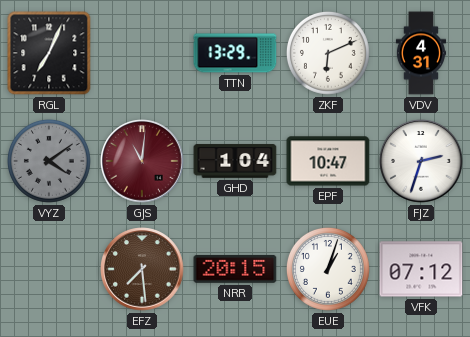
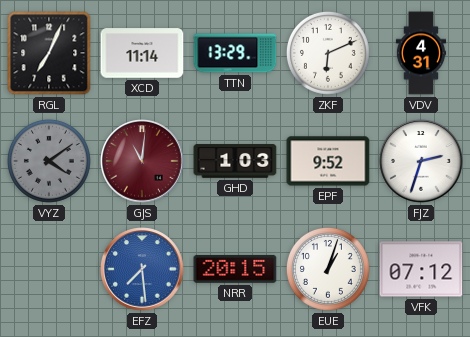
XCD: none -> 11:14
GHD: 1:04 -> 1:03
EPF: 10:47 -> 9:52
EFZ dial: brown -> blue
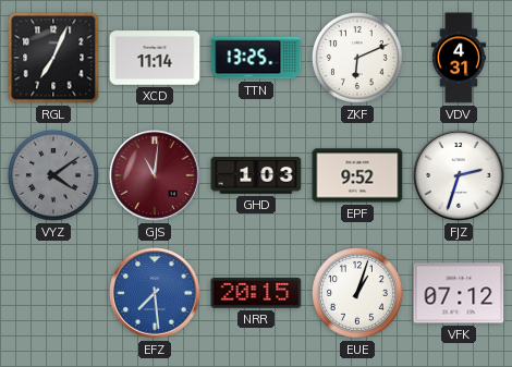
TTN: 13:29 -> 13:25
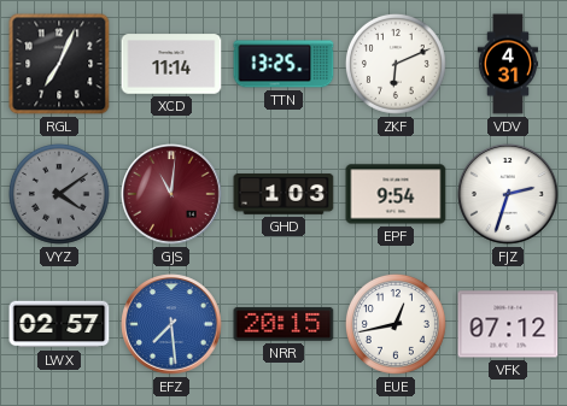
EPF: 9:52 -> 9:54
LWX: none -> 02:57
EUE: 1:03 -> 12:43
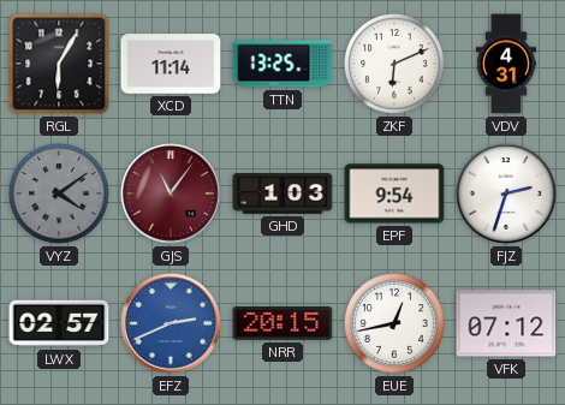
RGL: 7:04 -> 6:05
GJS: 11:01 -> 11:06
EFZ: 7:29 -> 2:41
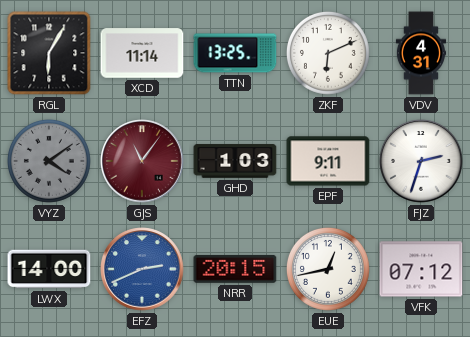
EPF: 9:54 -> 9:11
LWX: 02:57 -> 14:00
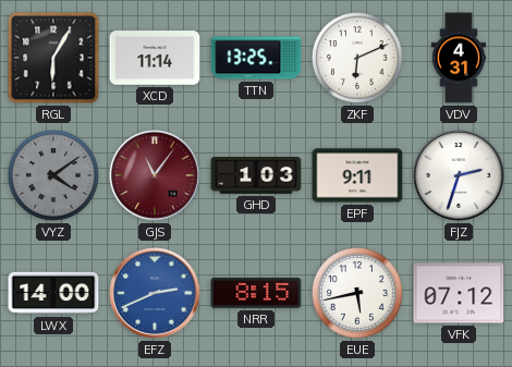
NRR: 20:15 -> 8:15
EUE: 12:43 -> 5:43
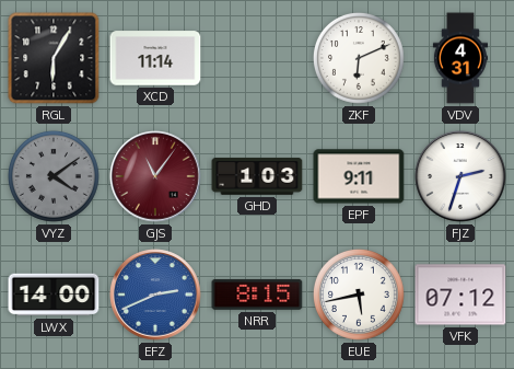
TTN: 13:25 -> none
